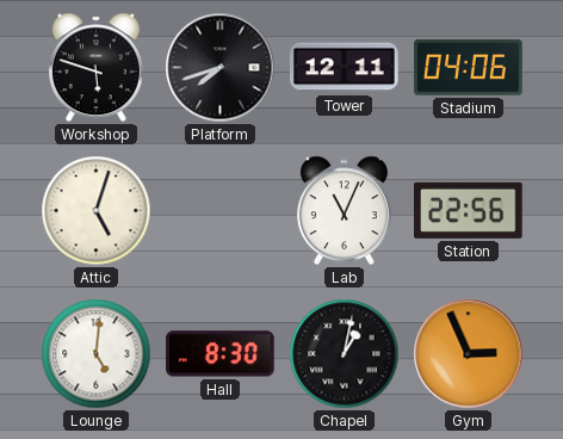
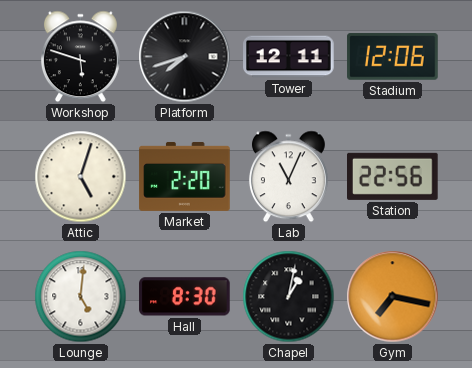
Stadium: 04:06 -> 12:06
Market: none -> 2:20
Gym: 2:56 -> 7:17
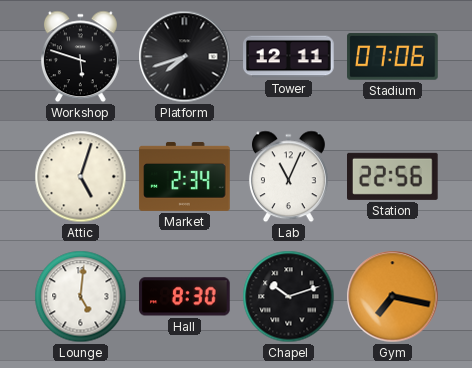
Stadium: 12:06 -> 07:06
Market: 2:20 -> 2:34
Chapel: 1:02 -> 10:12
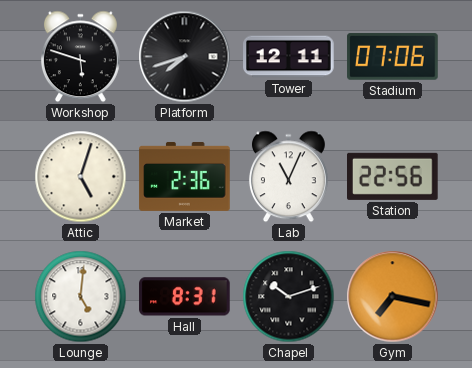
Market: 2:34 -> 2:36
Hall: 8:30 -> 8:31
